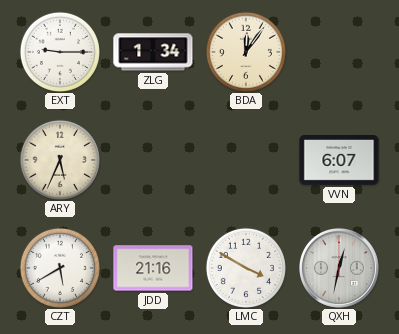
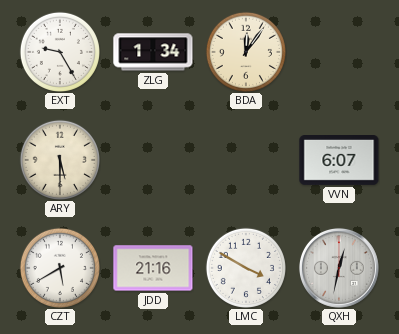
EXT: 9:15 -> 9:25
ARY: 5:34 -> 5:30
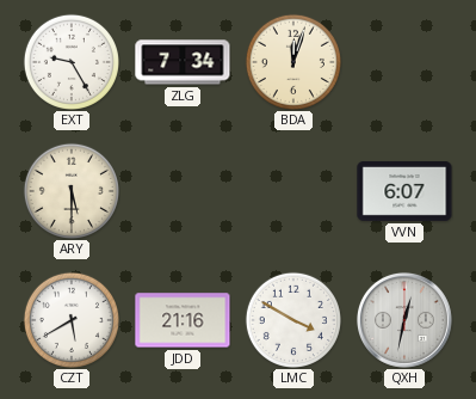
ZLG: 1:34 -> 7:34
BDA: 12:06 -> 12:03
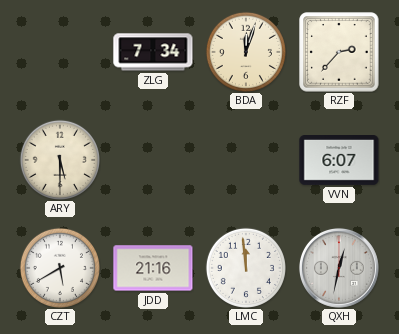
EXT: 9:25 -> none
RZF: none -> 2:37
LMC: 3:50 -> 11:59
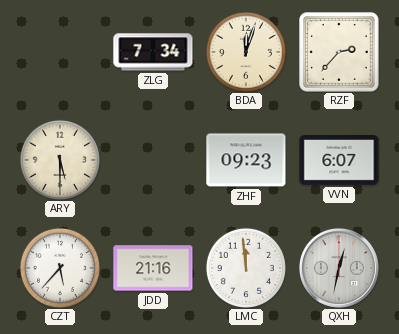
ZHF: none -> 09:23
CZT: 5:40 -> 5:37
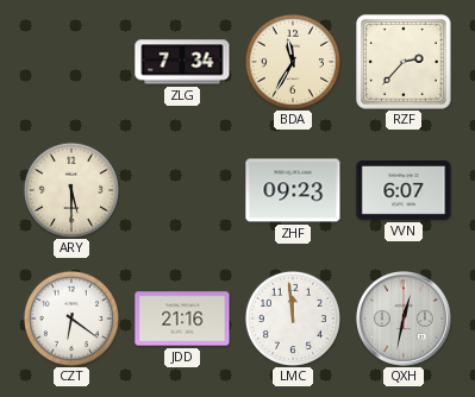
BDA: 12:03 -> 11:35
CZT: 5:37 -> 6:21
